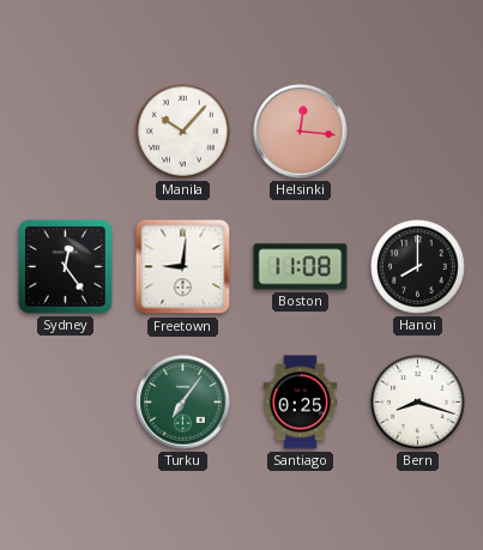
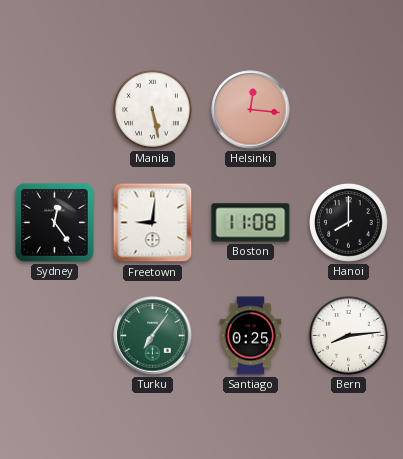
Manila: 10:07 -> 5:28
Bern: 8:18 -> 8:14
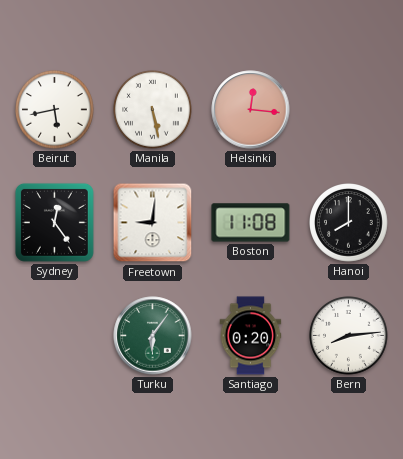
Beirut: none -> 5:43
Turku: 7:06 -> 6:06
Santiago: 0:25 -> 0:20
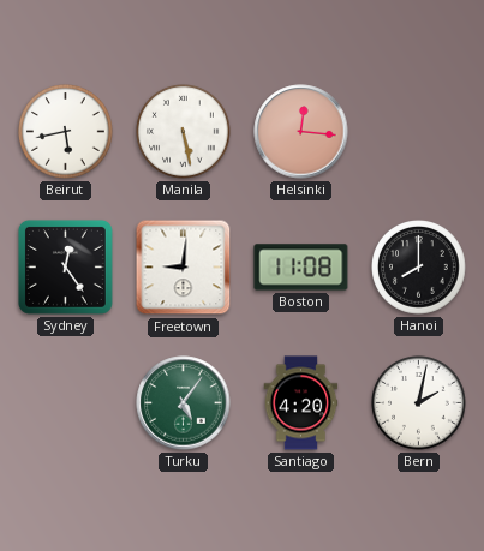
Turku: 6:06 -> 5:06
Santiago: 0:20 -> 4:20
Bern: 8:14 -> 2:02
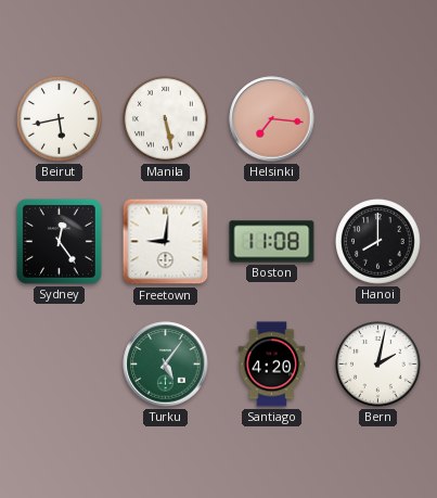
Helsinki: 12:16 -> 7:16
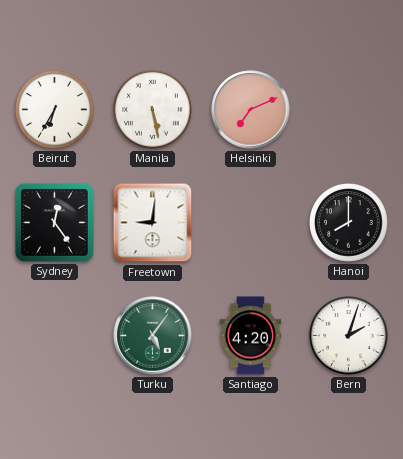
Beirut: 5:43 -> 6:35
Helsinki: 7:16 -> 7:11
Boston: 11:08 -> none
Bern: 2:02 -> 2:03
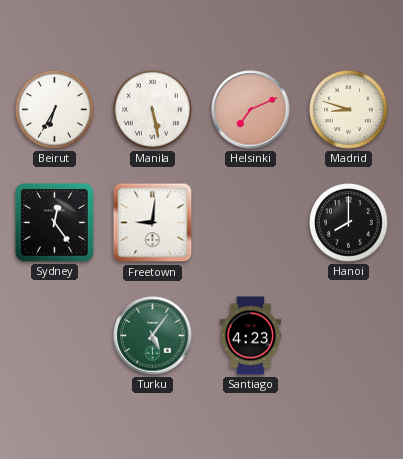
Madrid: none -> 8:48
Santiago: 4:20 -> 4:23
Bern: 2:03 -> none
